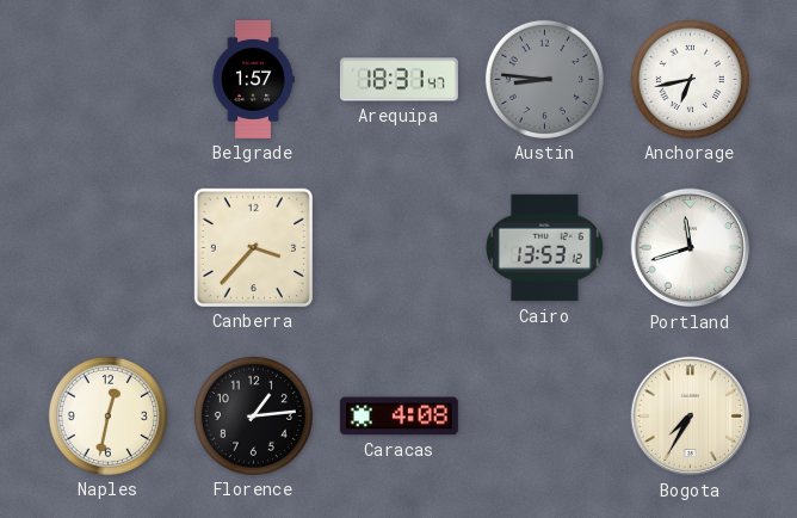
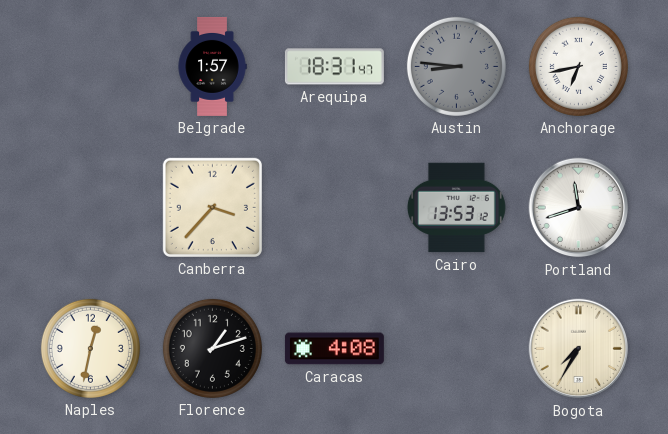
Florence: 1:14 -> 1:12
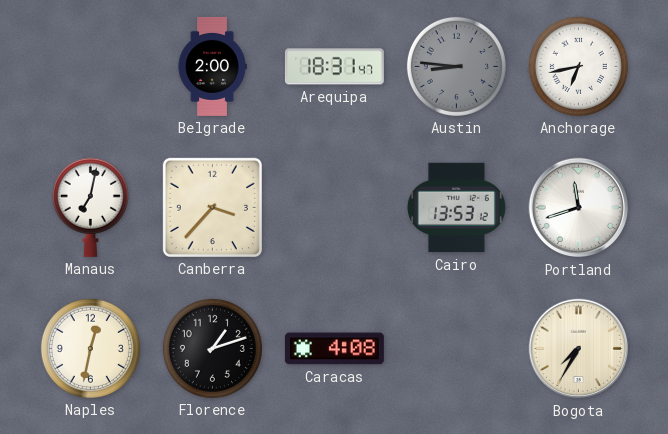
Belgrade: 1:57 -> 2:00
Manaus: none -> 7:02
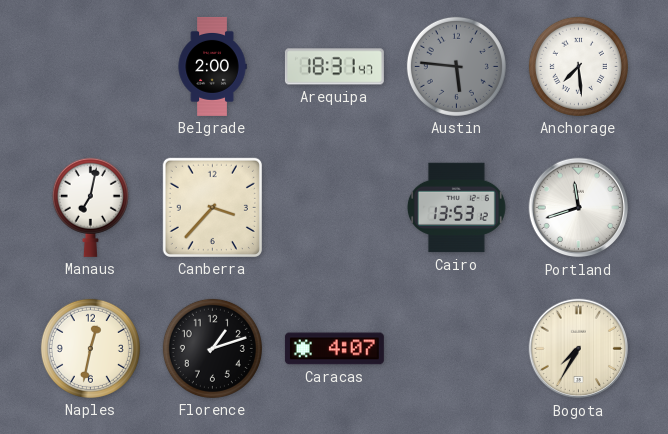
Austin: 8:46 -> 5:46
Anchorage: 6:43 -> 7:29
Caracas: 4:08 -> 4:07
